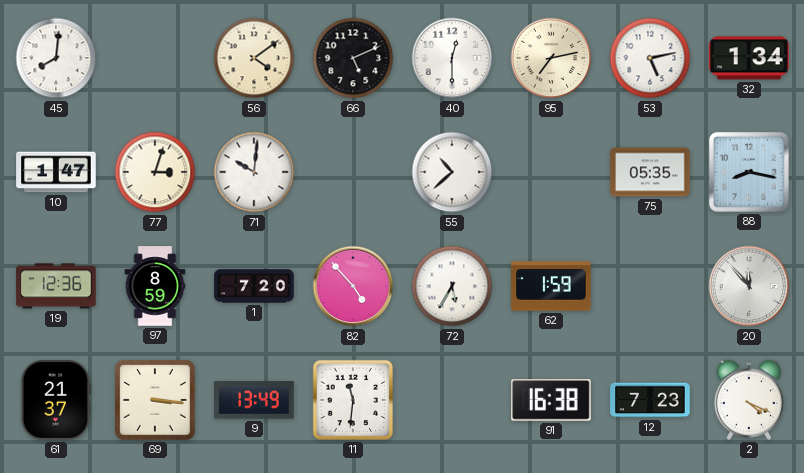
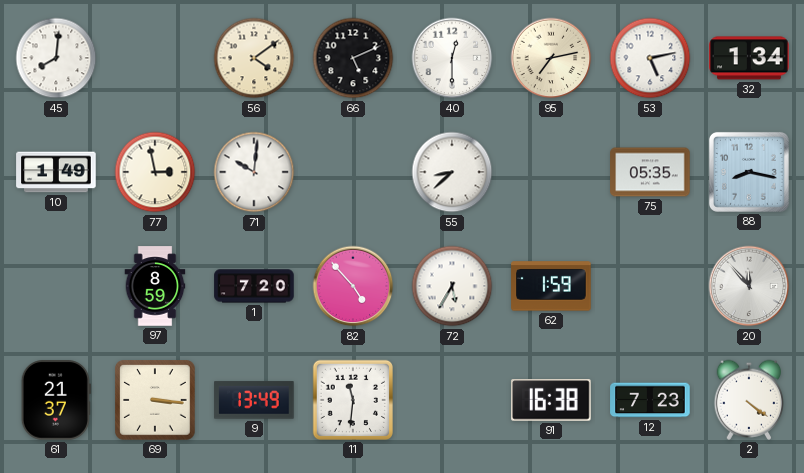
10: 1:47 -> 1:49
77: 3:03 -> 2:58
55: 10:38 -> 8:38
19: 12:36 -> none
2: 4:19 -> 4:21
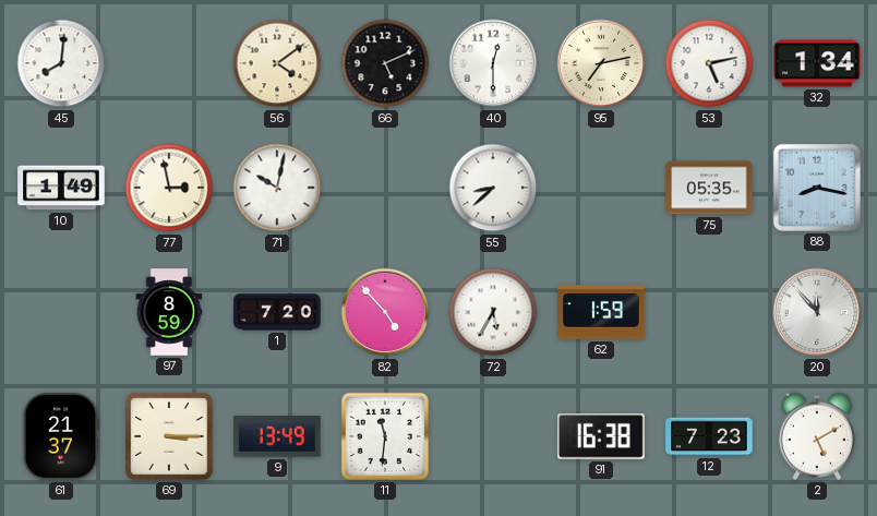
71: 10:01 -> 10:02
69: 3:16 -> 3:15
2: 4:21 -> 5:10
